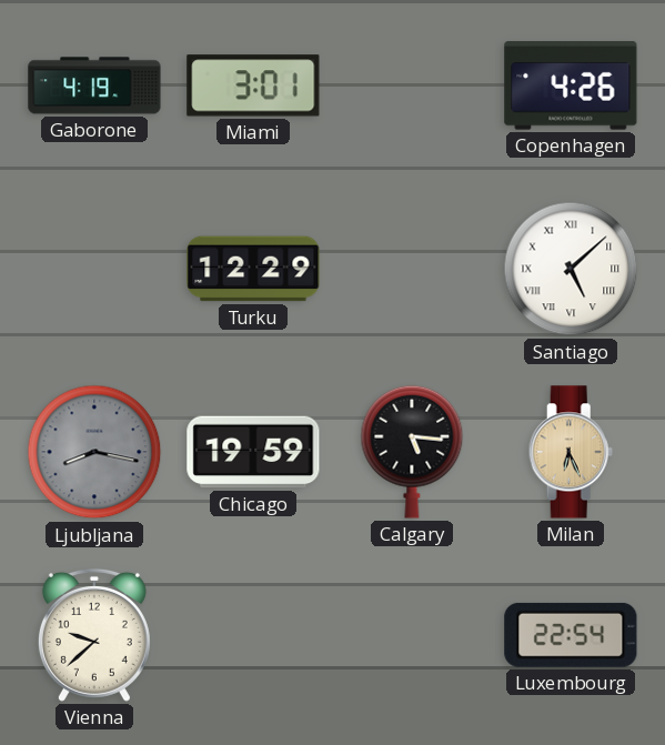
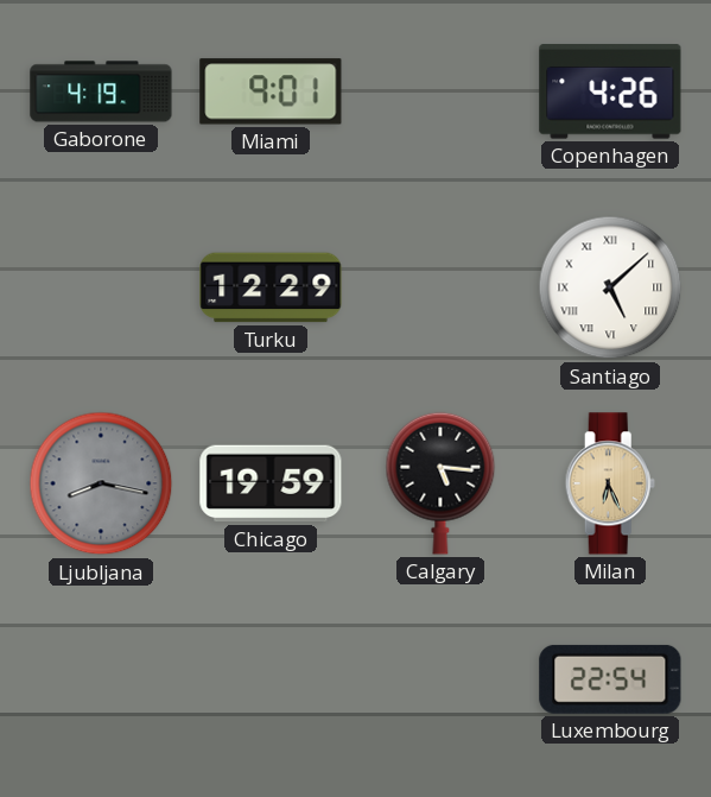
Miami: 3:01 -> 9:01
Vienna: 9:38 -> none
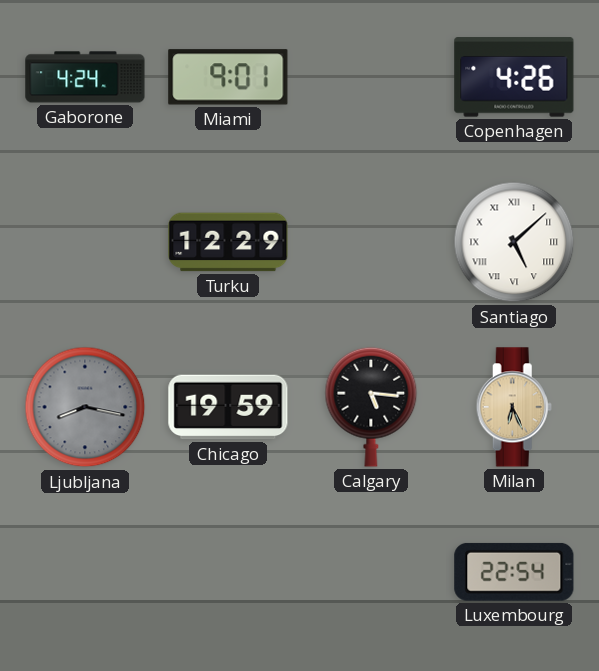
Gaborone: 4:19 -> 4:24
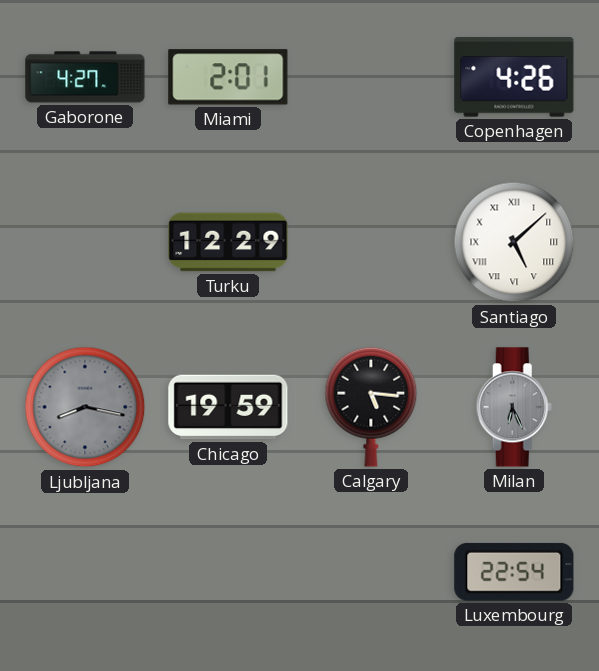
Gaborone: 4:24 -> 4:27
Miami: 9:01 -> 2:01
Milan dial: champagne -> grey
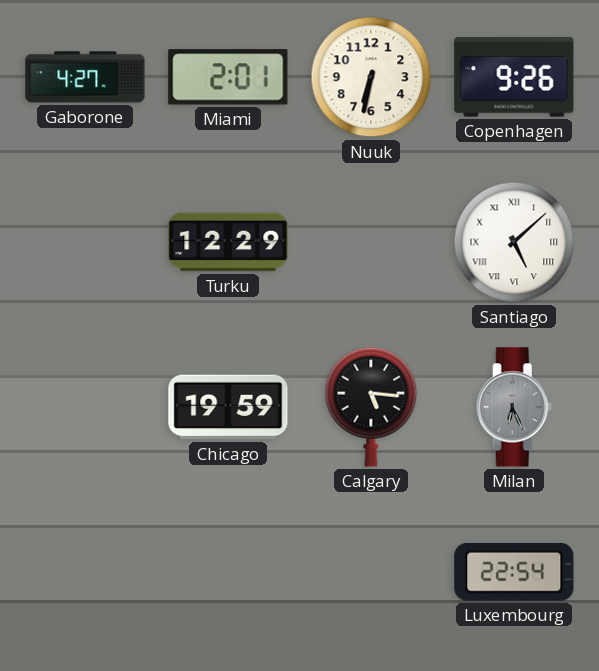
Nuuk: none -> 6:32
Copenhagen: 4:26 -> 9:26
Ljubljana: 8:17 -> none
